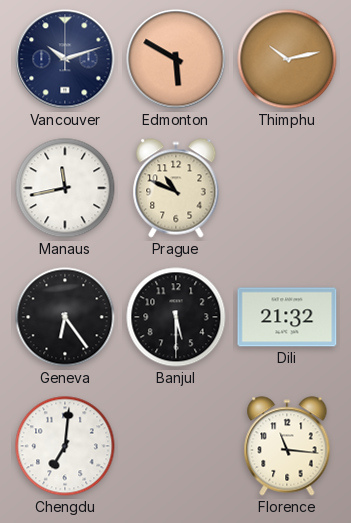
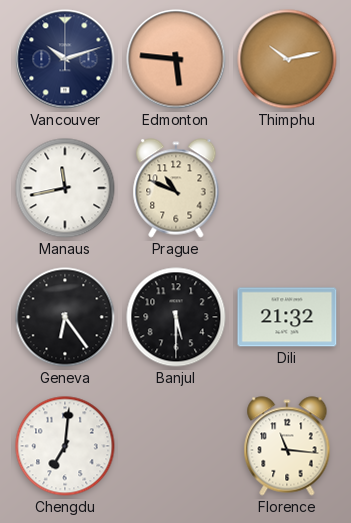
Edmonton: 5:50 -> 5:46
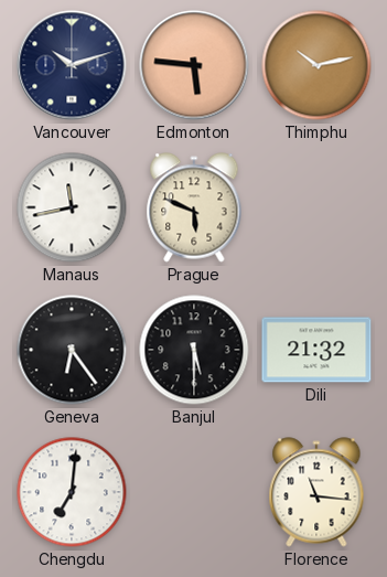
Prague: 10:49 -> 5:49
